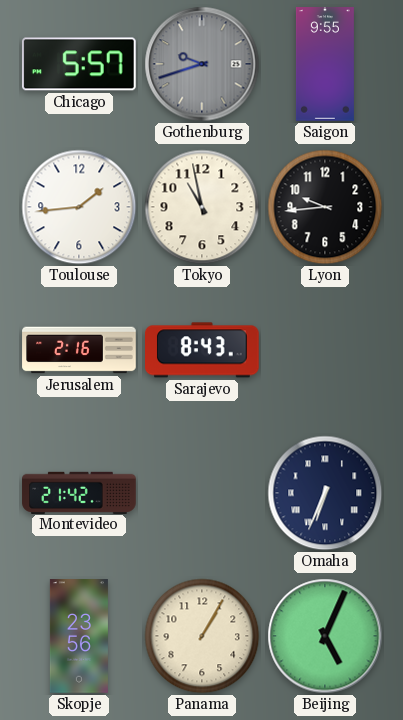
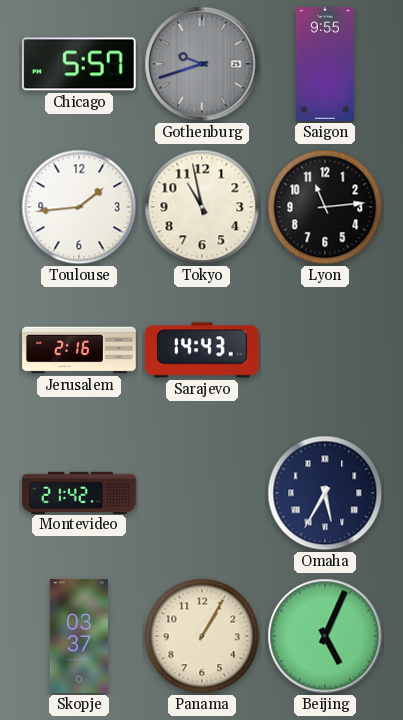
Lyon: 9:44 -> 11:14
Sarajevo: 8:43 -> 14:43
Omaha: 6:34 -> 5:35
Skopje: 23:56 -> 03:37
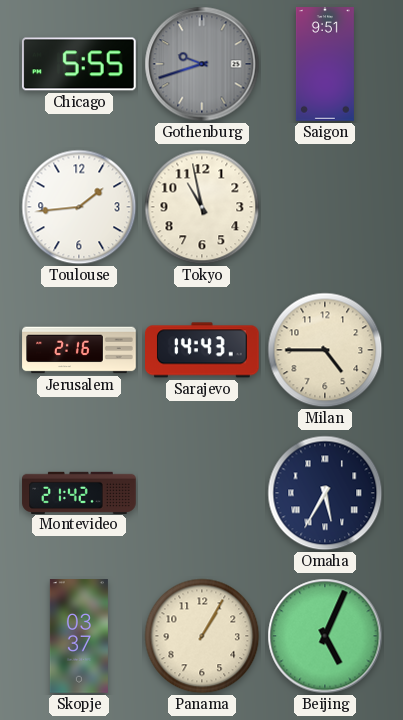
Chicago: 5:57 -> 5:55
Saigon: 9:55 -> 9:51
Lyon: 11:14 -> none
Milan: none -> 4:45
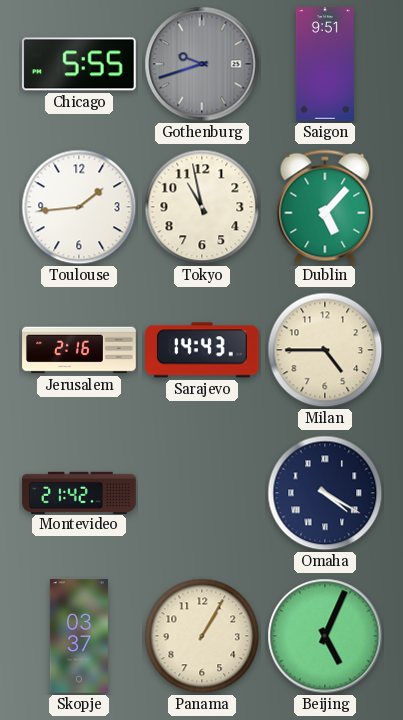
Dublin: none -> 5:07
Omaha: 5:35 -> 4:20
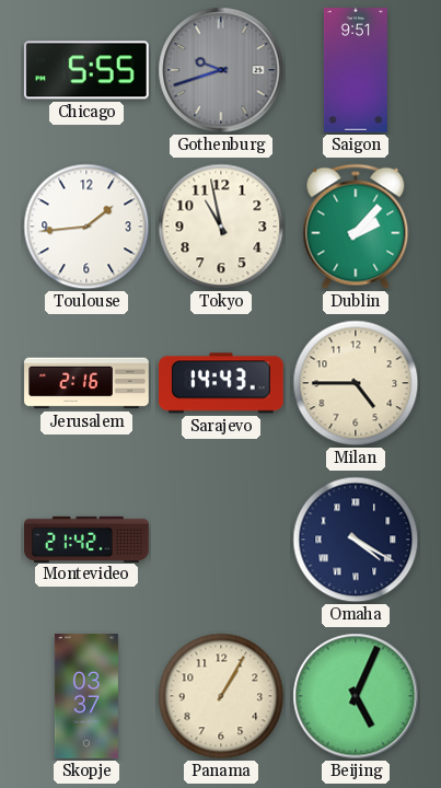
Dublin: 5:07 -> 2:07
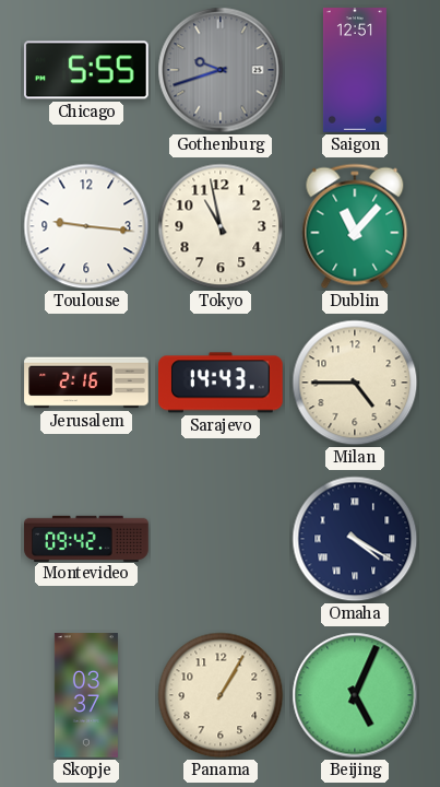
Saigon: 9:51 -> 12:51
Toulouse: 1:44 -> 9:16
Dublin: 2:07 -> 11:07
Montevideo: 21:42 -> 09:42
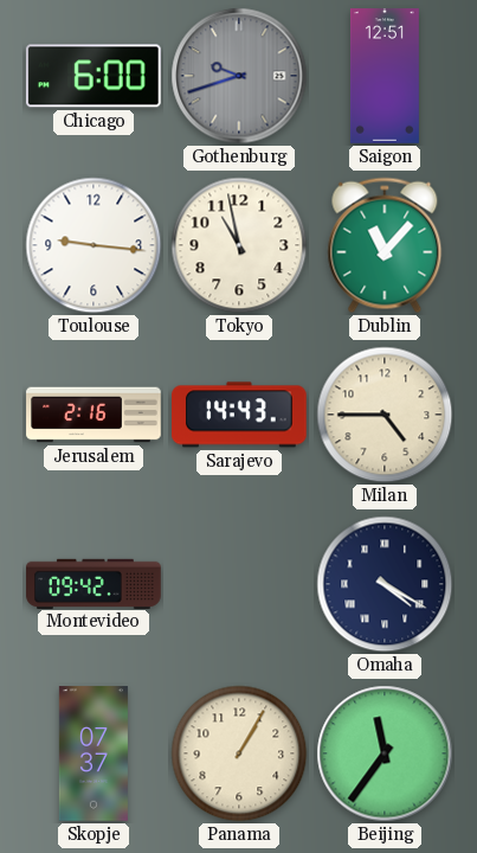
Chicago: 5:55 -> 6:00
Skopje: 03:37 -> 07:37
Beijing: 5:04 -> 11:36
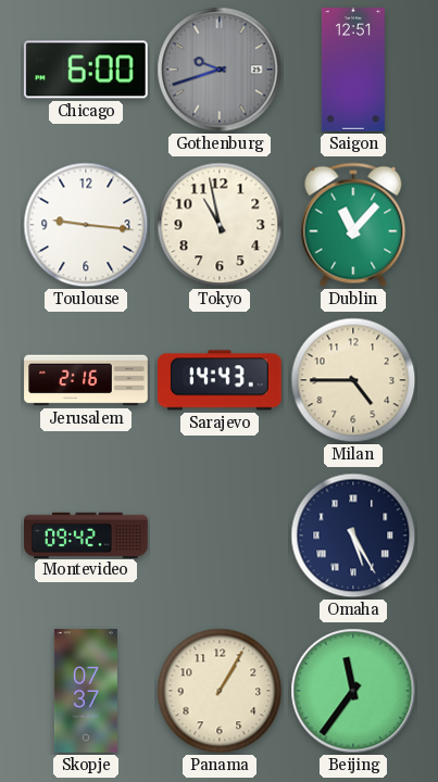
Omaha: 4:20 -> 5:25
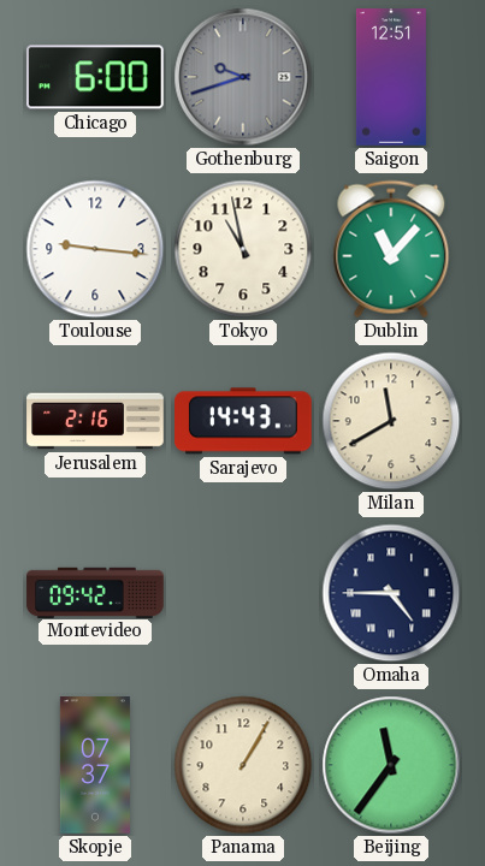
Milan: 4:45 -> 11:40
Omaha: 5:25 -> 4:45
